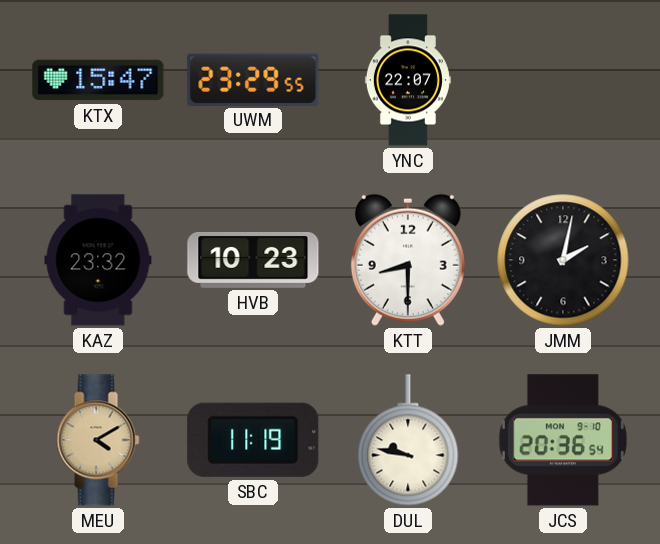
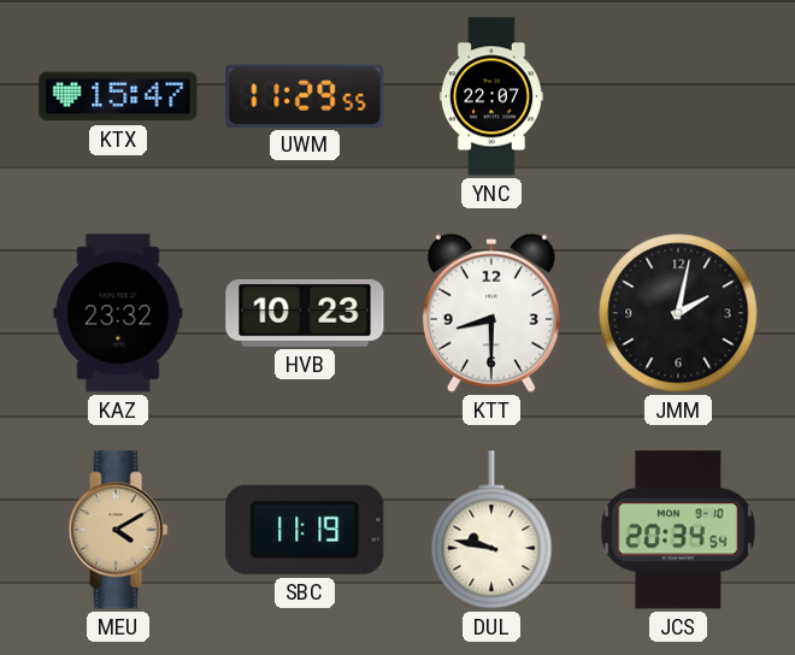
UWM: 23:29 -> 11:29
JCS: 20:36 -> 20:34
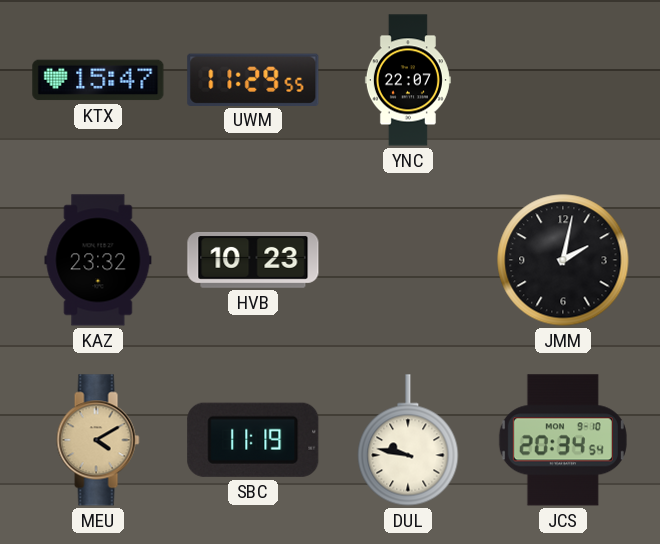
KTT: 8:30 -> none
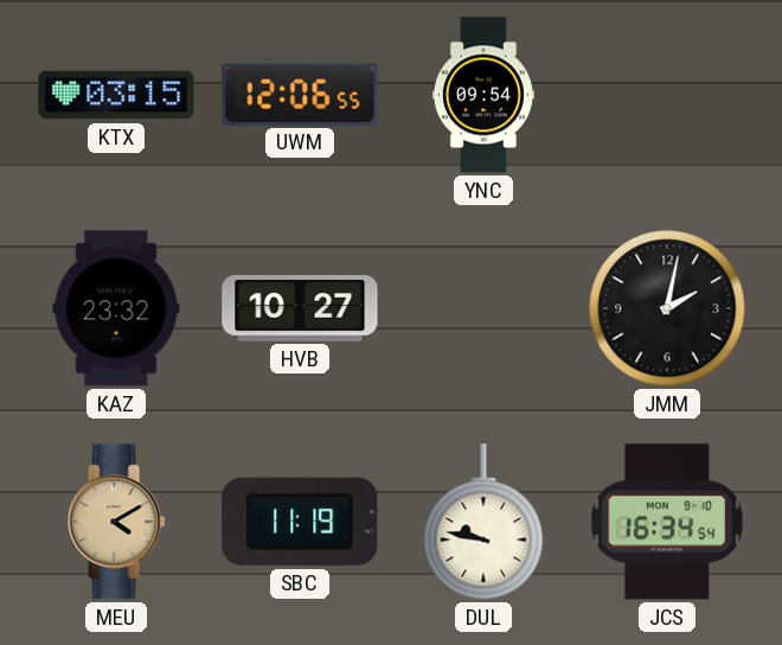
KTX: 15:47 -> 03:15
UWM: 11:29 -> 12:06
YNC: 22:07 -> 09:54
HVB: 10:23 -> 10:27
JCS: 20:34 -> 16:34
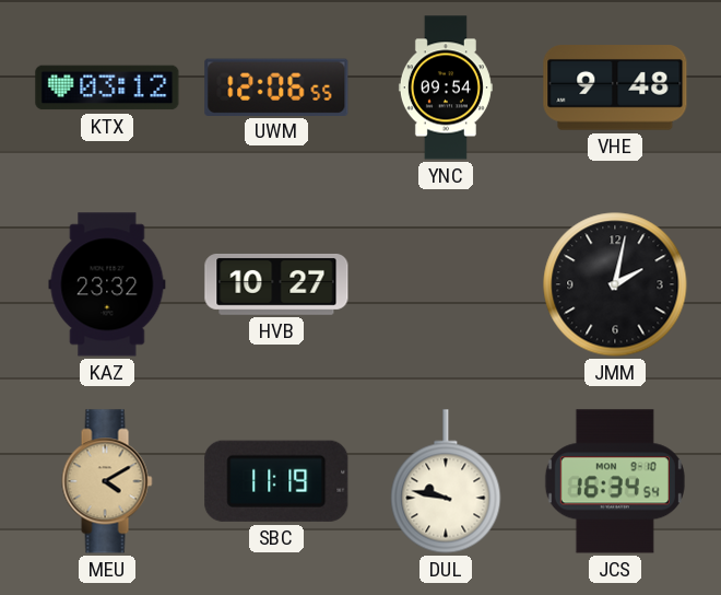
KTX: 03:15 -> 03:12
VHE: none -> 9:48
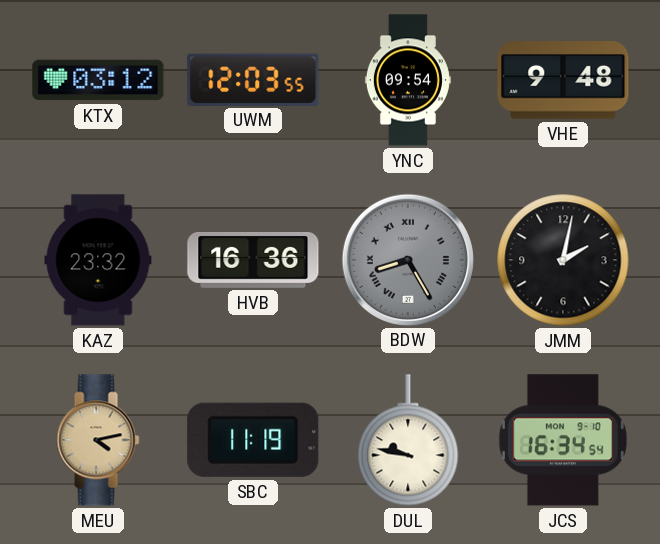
UWM: 12:06 -> 12:03
HVB: 10:27 -> 16:36
BDW: none -> 8:25
MEU: 4:10 -> 4:13
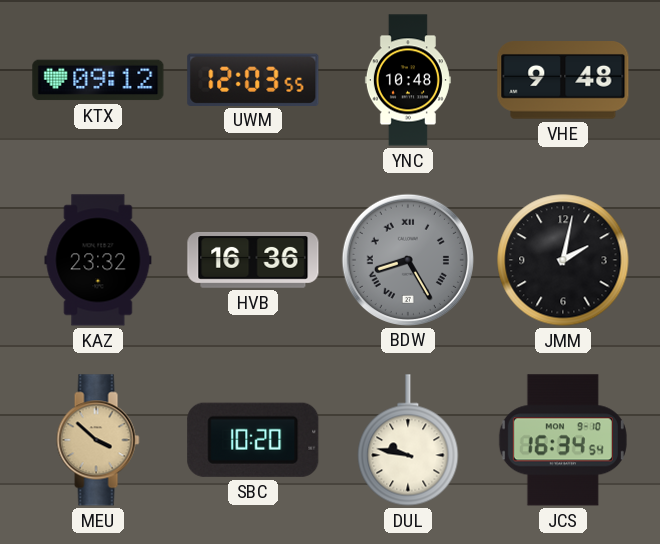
KTX: 03:12 -> 09:12
YNC: 09:54 -> 10:48
MEU: 4:13 -> 3:52
SBC: 11:19 -> 10:20
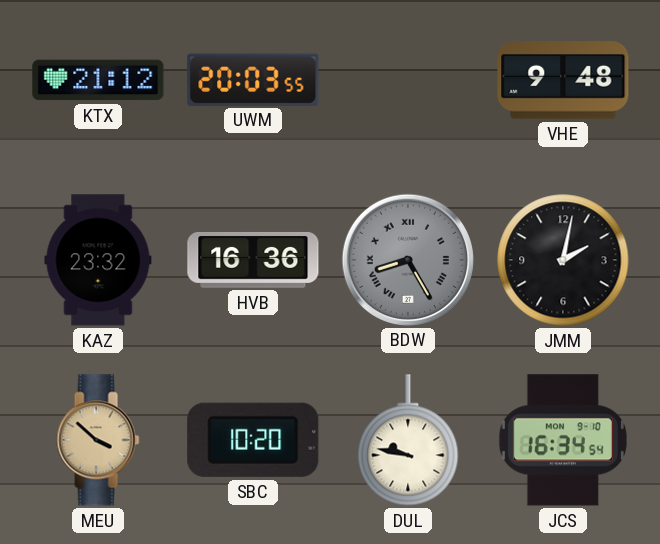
KTX: 09:12 -> 21:12
UWM: 12:03 -> 20:03
YNC: 10:48 -> none
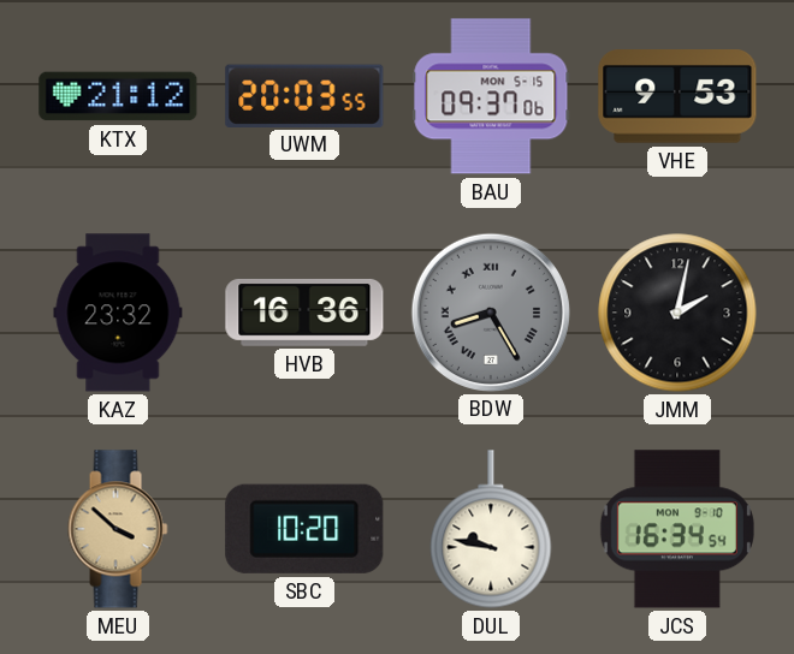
BAU: none -> 09:37
VHE: 9:48 -> 9:53
